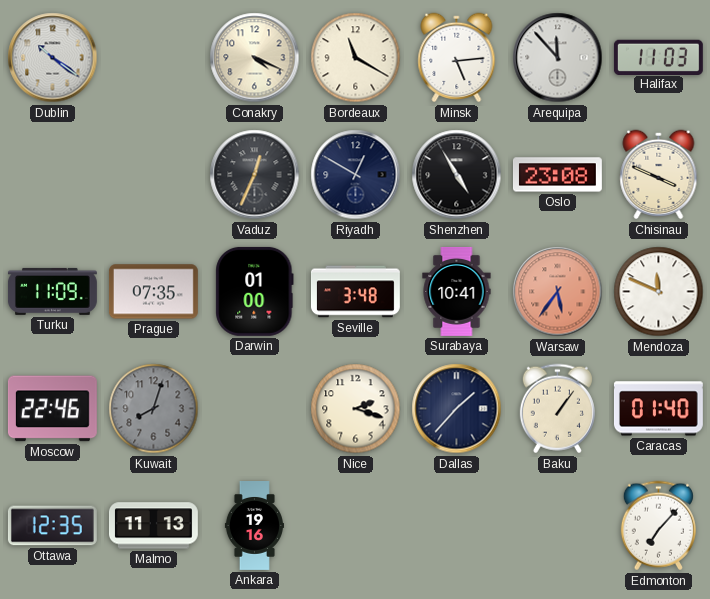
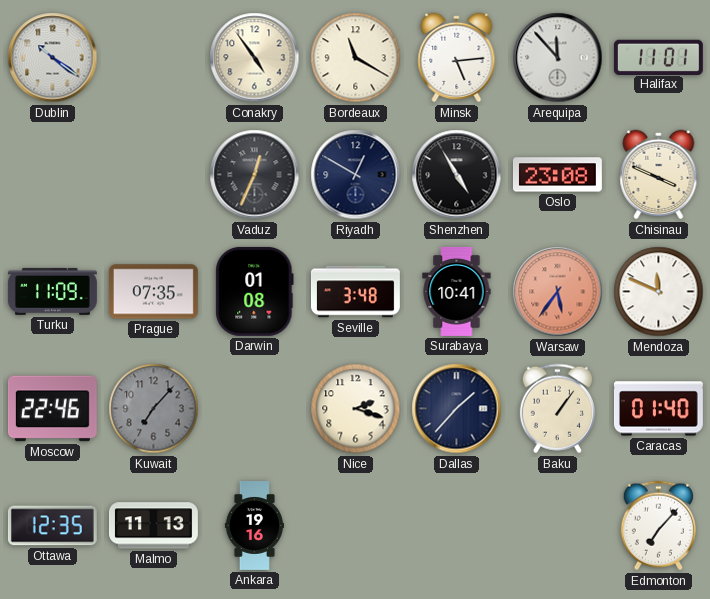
Conakry: 4:19 -> 4:54
Halifax: 11:03 -> 11:01
Darwin: 01:00 -> 01:08
Kuwait: 8:03 -> 7:07
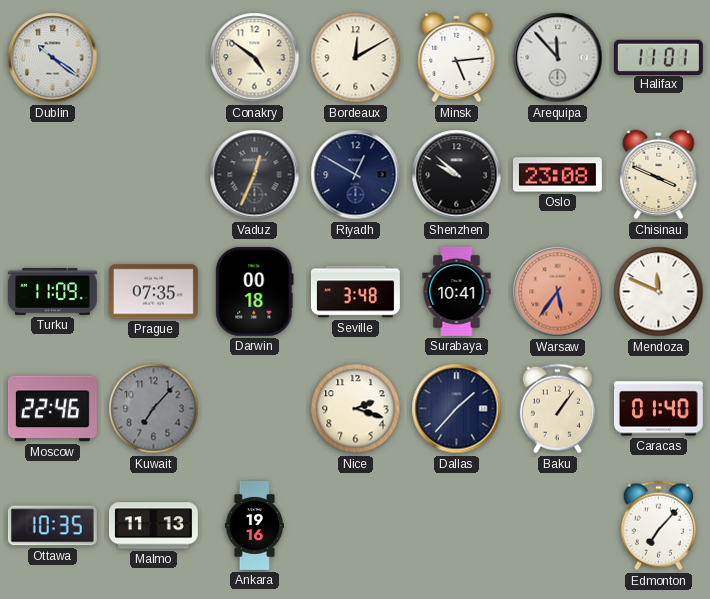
Conakry: 4:54 -> 4:51
Bordeaux: 11:20 -> 12:10
Shenzhen: 4:55 -> 9:52
Darwin: 01:08 -> 00:18
Ottawa: 12:35 -> 10:35
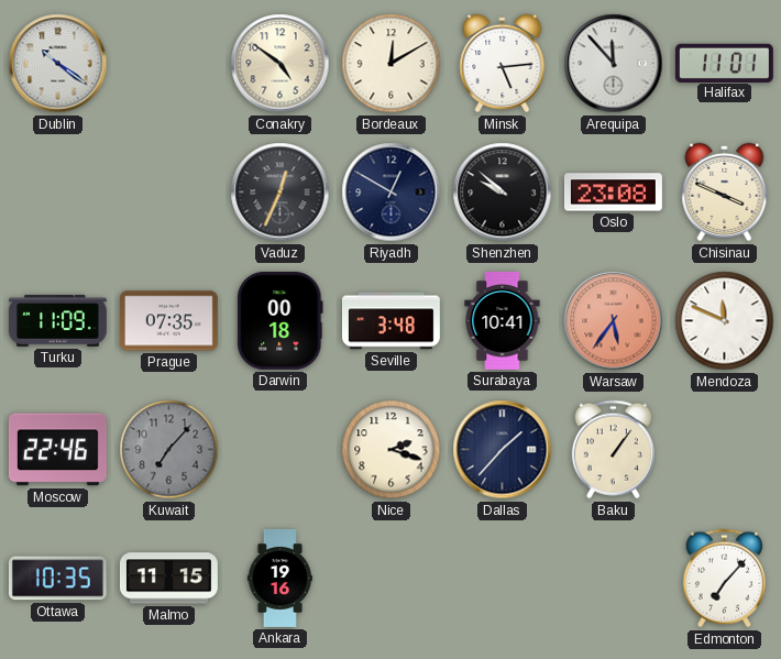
Caracas: 01:40 -> none
Malmo: 11:13 -> 11:15
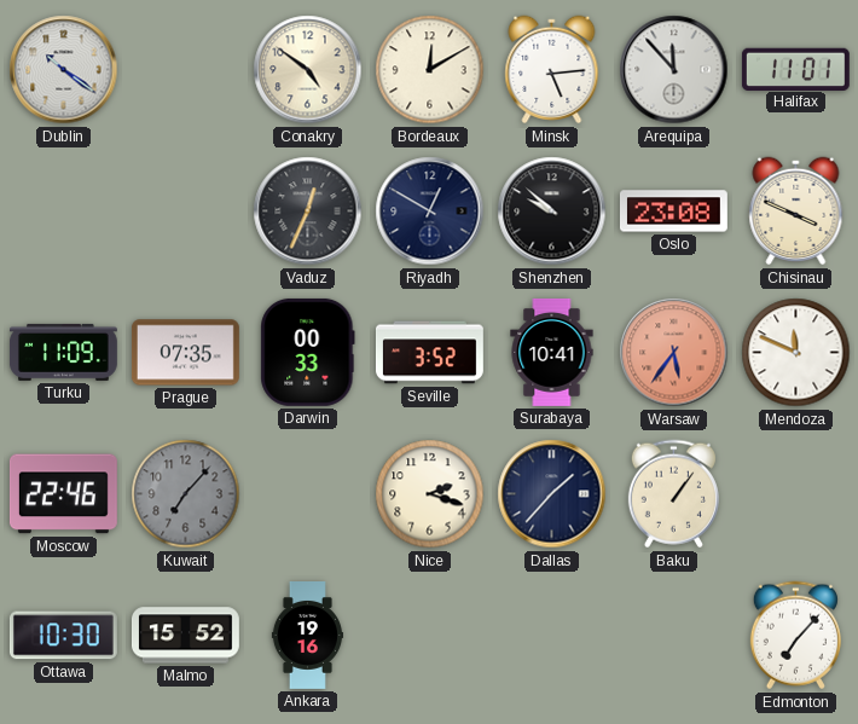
Darwin: 00:18 -> 00:33
Seville: 3:48 -> 3:52
Ottawa: 10:35 -> 10:30
Malmo: 11:15 -> 15:52
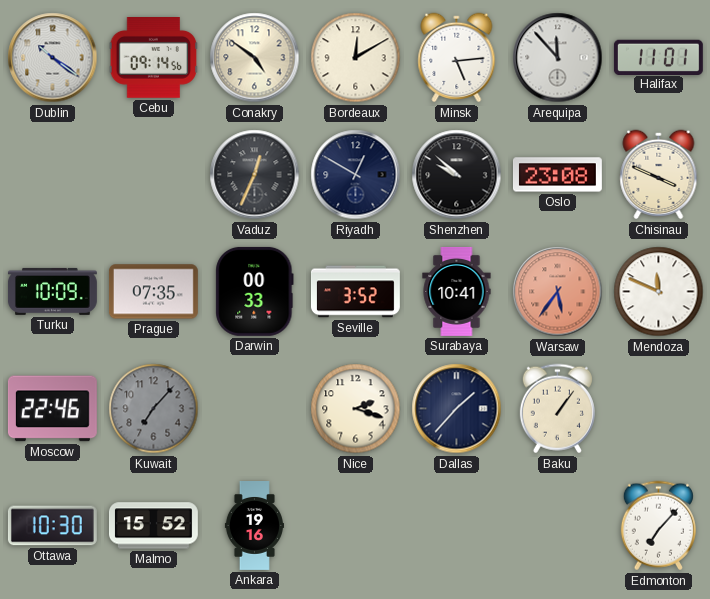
Cebu: none -> 09:14
Turku: 11:09 -> 10:09
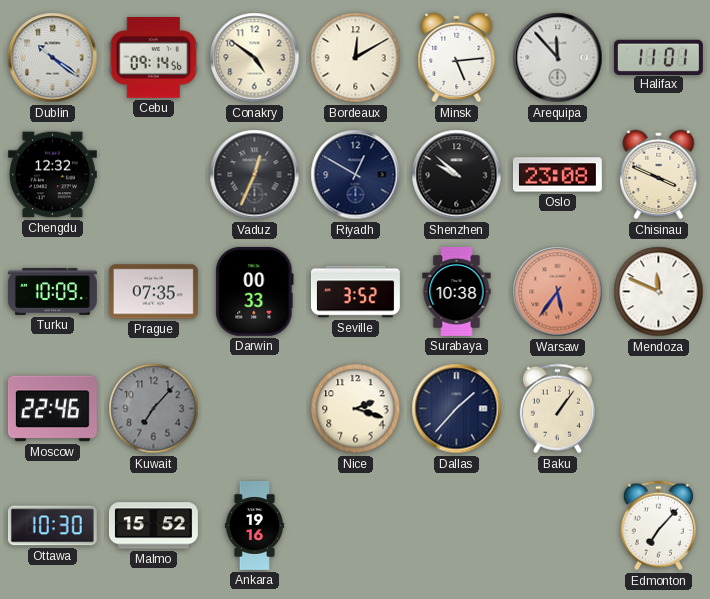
Chengdu: none -> 12:32
Surabaya: 10:41 -> 10:38
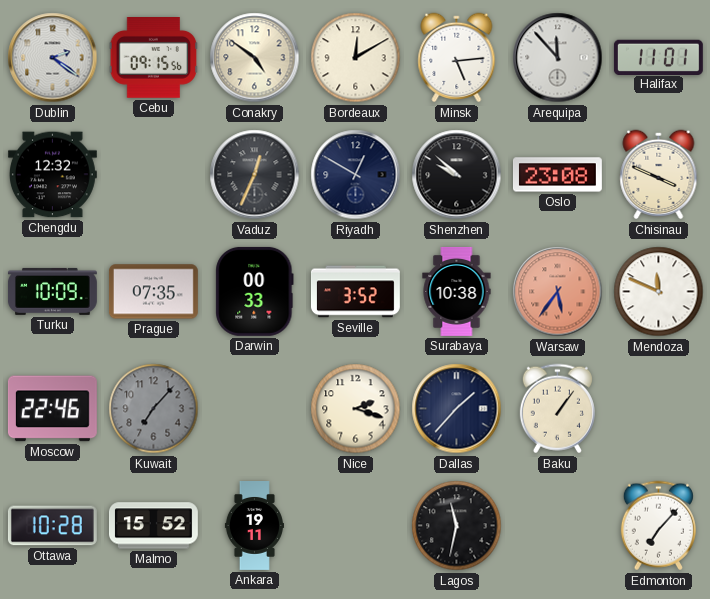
Dublin: 10:21 -> 2:21
Cebu: 09:14 -> 09:15
Ottawa: 10:30 -> 10:28
Ankara: 19:16 -> 19:11
Lagos: none -> 11:32
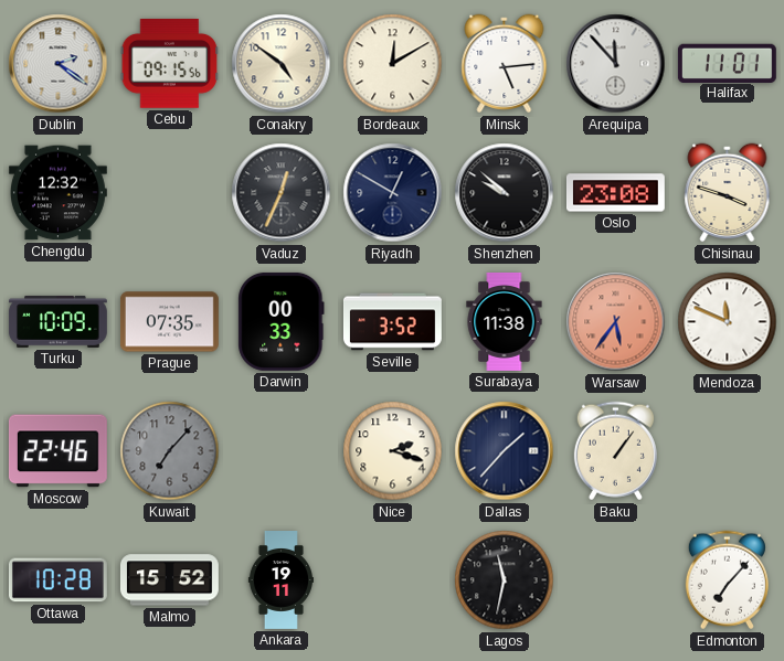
Chisinau: 3:49 -> 3:48
Surabaya: 10:38 -> 11:38
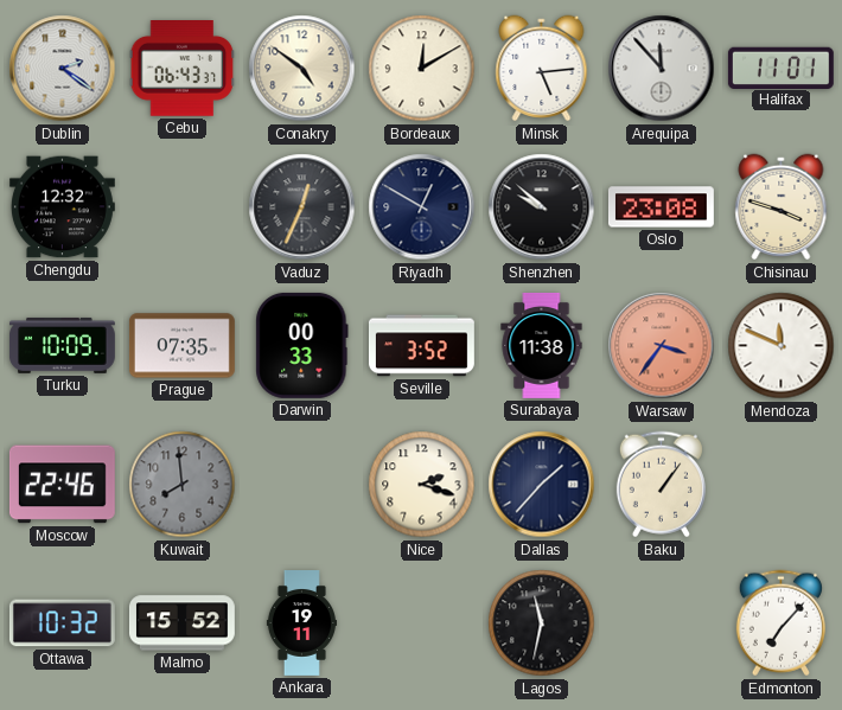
Cebu: 09:15 -> 06:43
Warsaw: 5:36 -> 3:36
Kuwait: 7:07 -> 7:59
Ottawa: 10:28 -> 10:32
